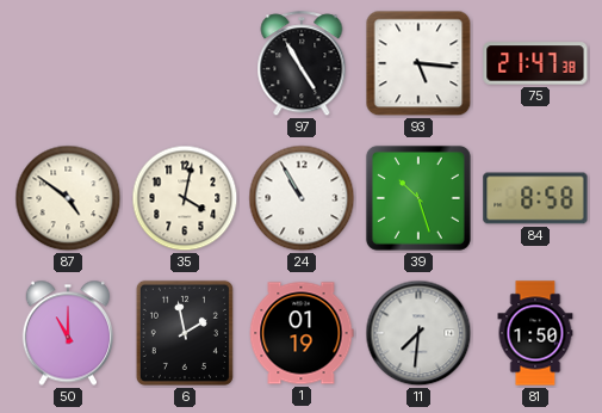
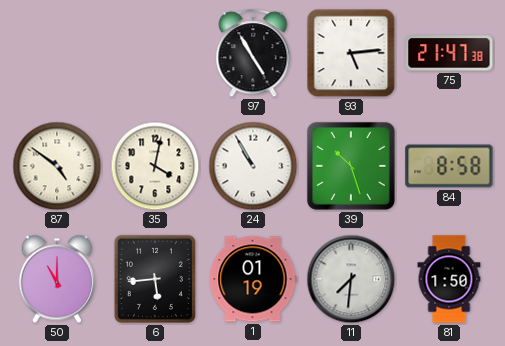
93: 5:16 -> 5:14
6: 1:58 -> 5:44
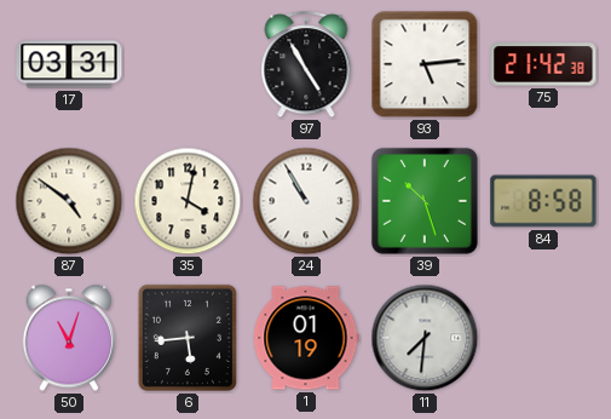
17: none -> 03:31
75: 21:47 -> 21:42
50: 11:00 -> 11:03
81: 1:50 -> none
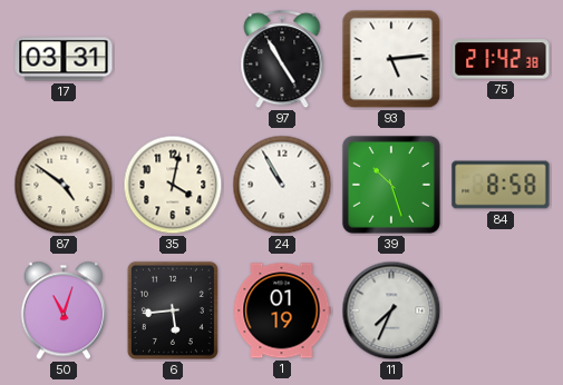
11: 7:31 -> 7:34
